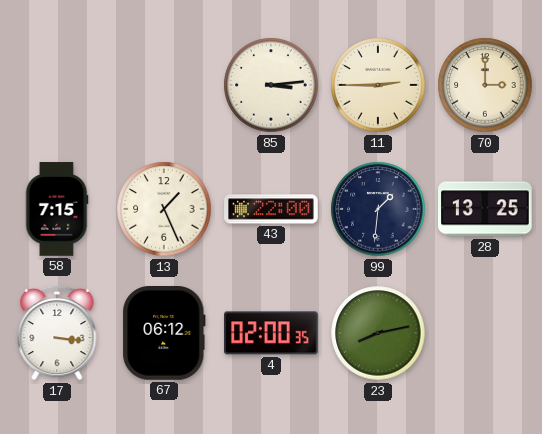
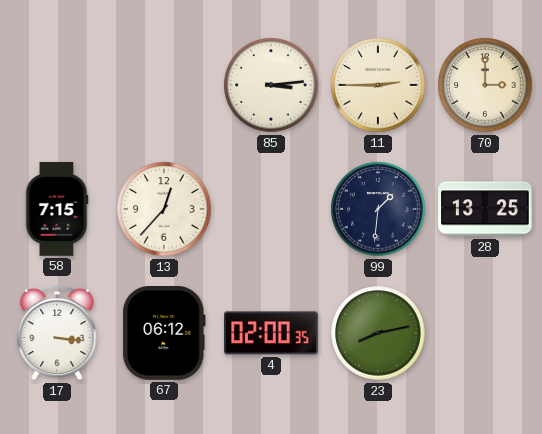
13: 1:26 -> 12:37
43: 22:00 -> none
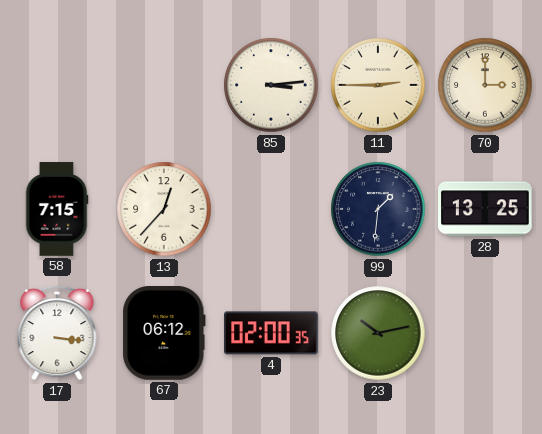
23: 8:13 -> 10:13
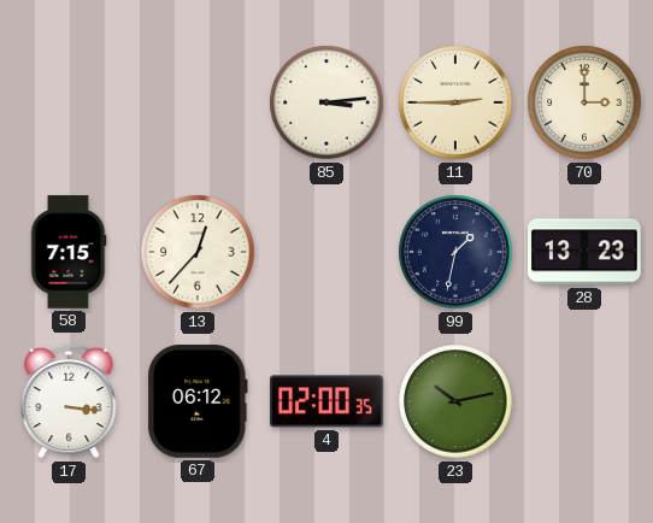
99: 1:31 -> 1:32
28: 13:25 -> 13:23
